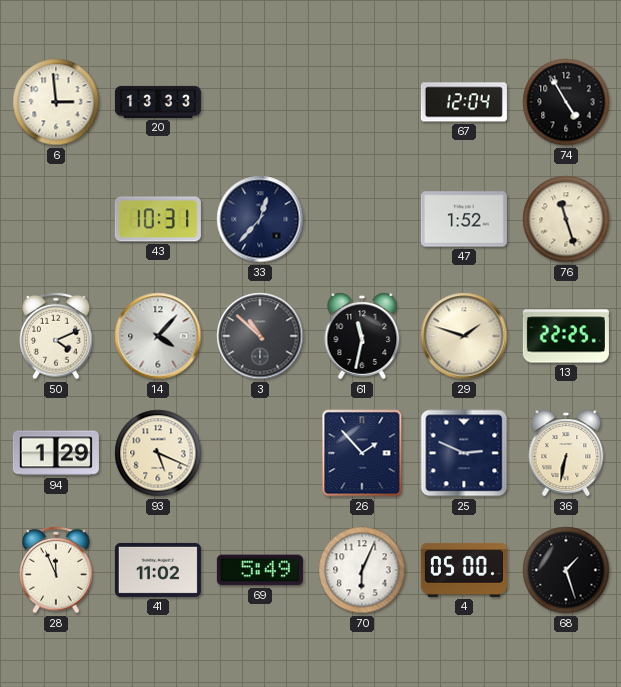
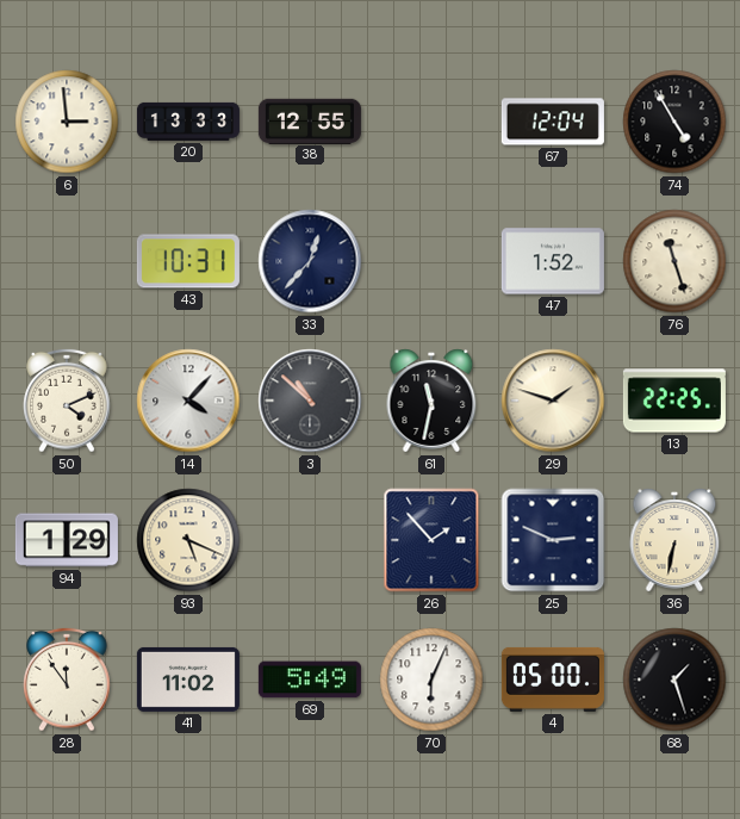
38: none -> 12:55
28: 11:56 -> 11:54
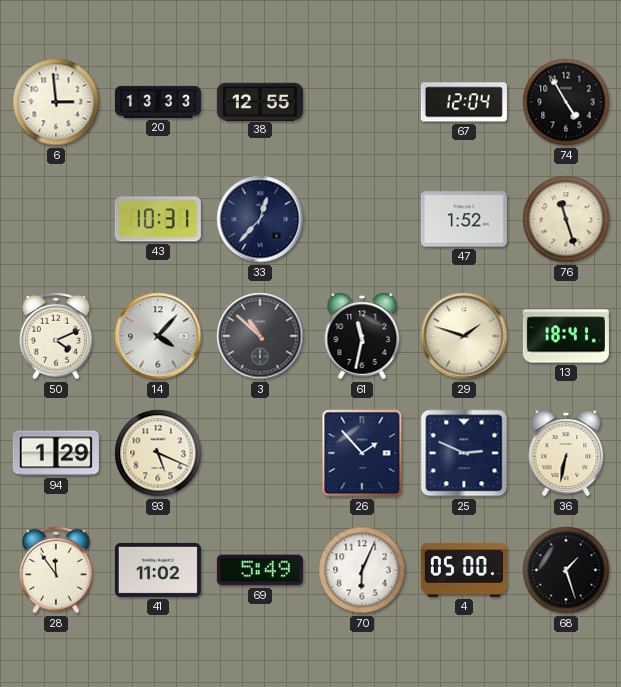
13: 22:25 -> 18:41
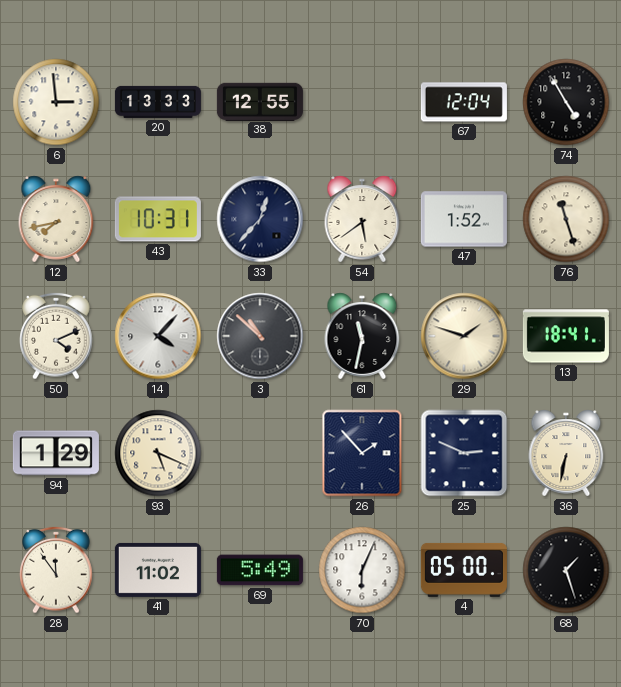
12: none -> 7:43
54: none -> 5:39
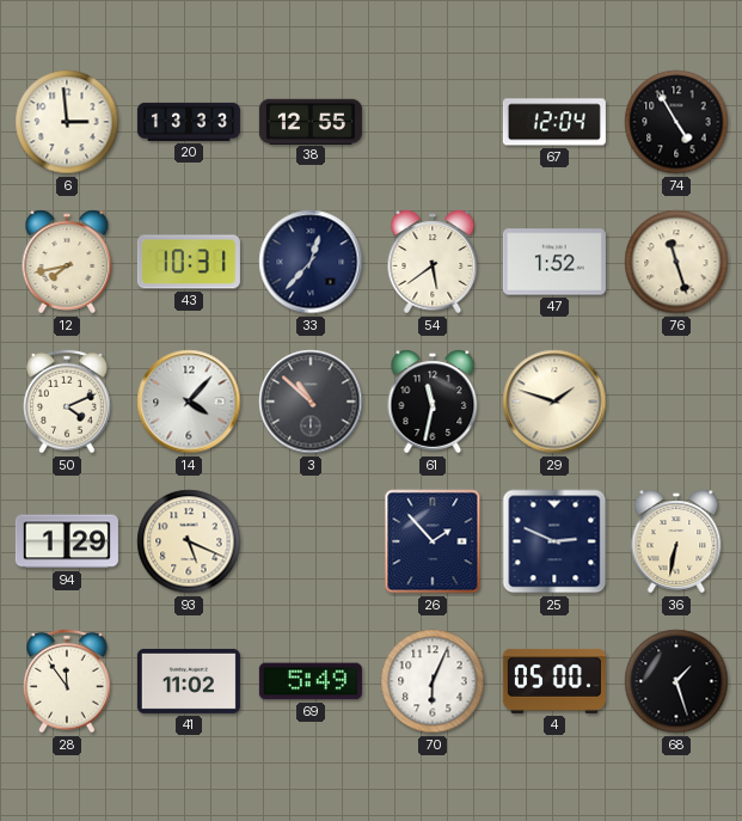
13: 18:41 -> none
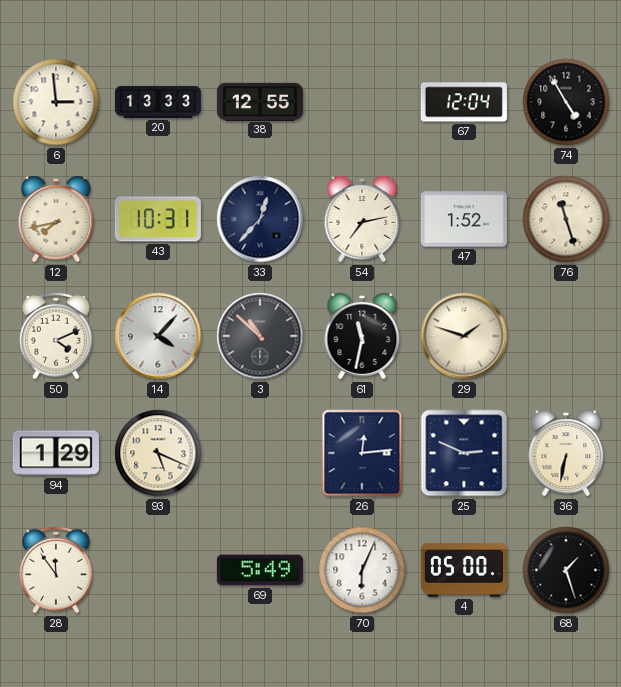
54: 5:39 -> 7:13
26: 1:53 -> 12:14
41: 11:02 -> none
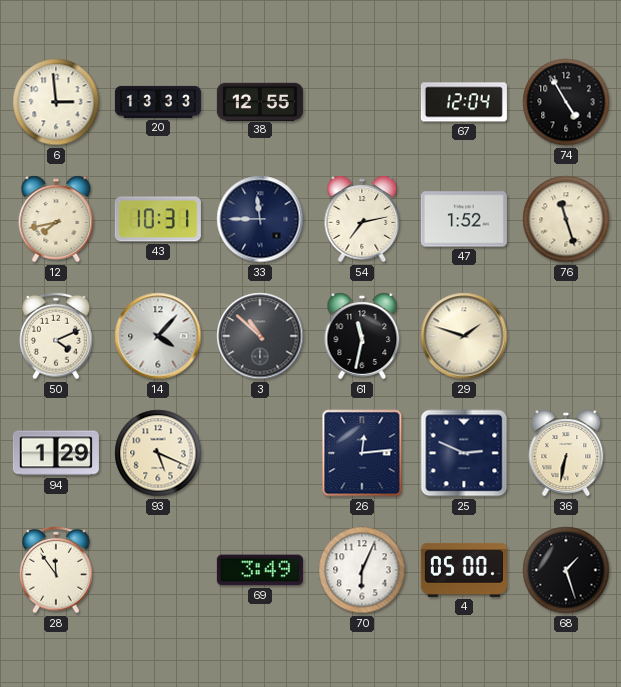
33: 12:37 -> 11:45
69: 5:49 -> 3:49
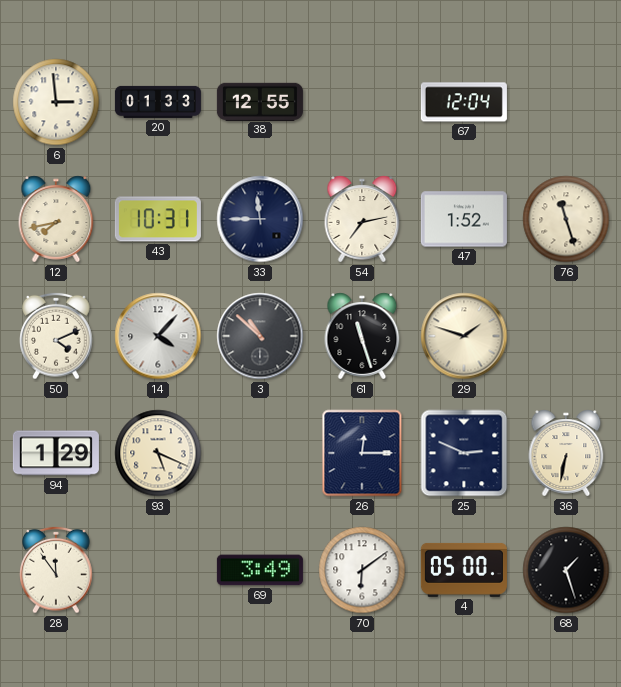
20: 13:33 -> 01:33
74: 4:55 -> none
61: 11:32 -> 11:27
26: 12:14 -> 12:15
70: 6:04 -> 6:09
